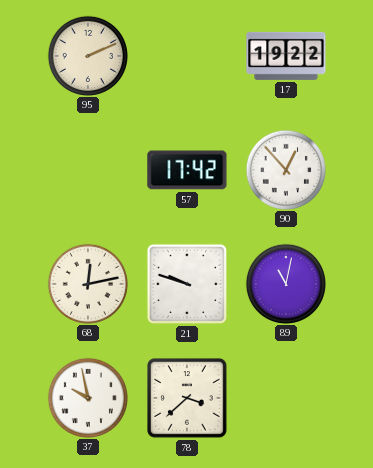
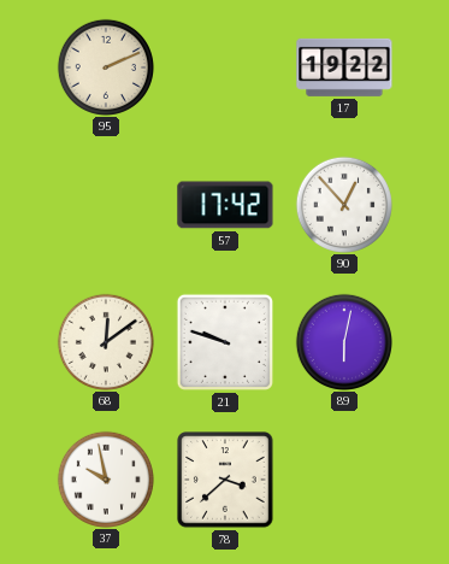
68: 12:13 -> 12:09
89: 11:02 -> 6:02
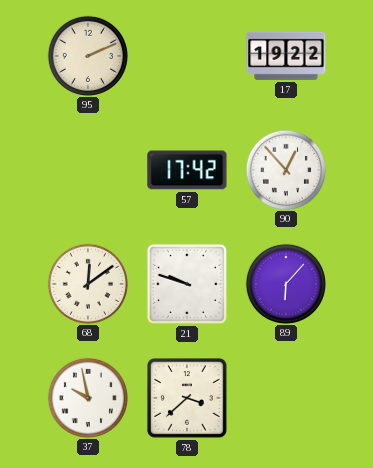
89: 6:02 -> 6:07
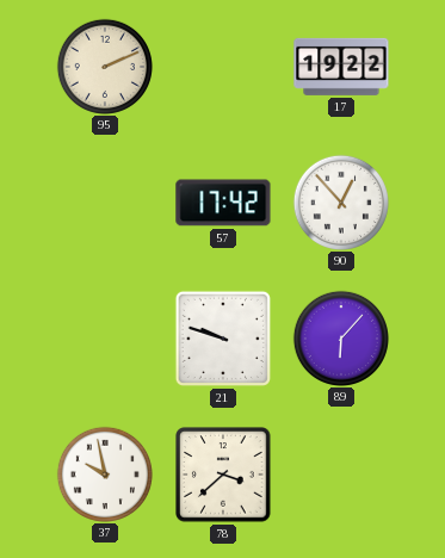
68: 12:09 -> none
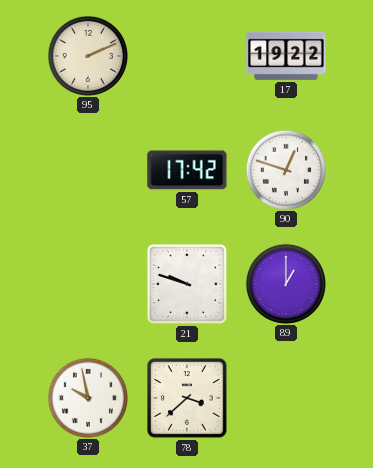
90: 12:53 -> 12:48
89: 6:07 -> 1:00
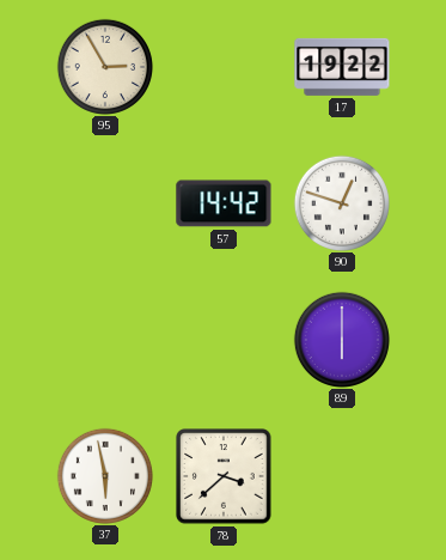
95: 2:11 -> 2:55
57: 17:42 -> 14:42
21: 9:48 -> none
89: 1:00 -> 6:00
37: 9:58 -> 5:58
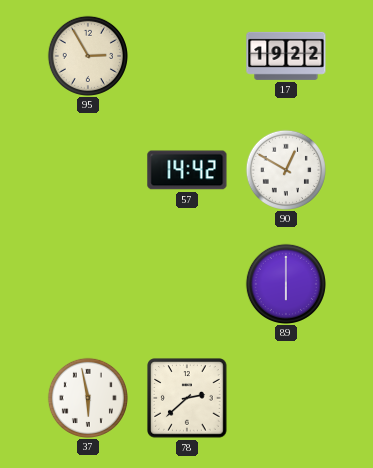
90: 12:48 -> 12:50
78: 3:38 -> 2:38
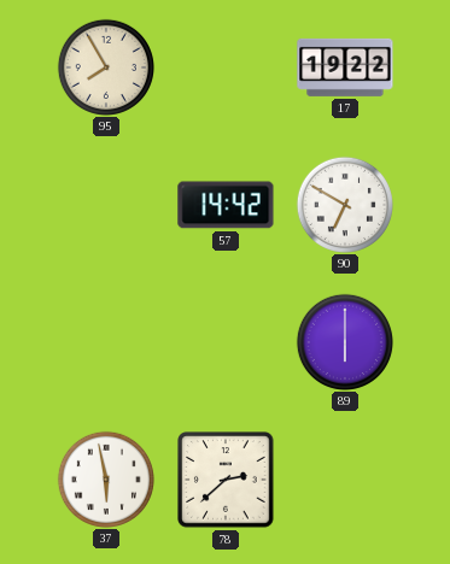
95: 2:55 -> 7:55
90: 12:50 -> 6:50
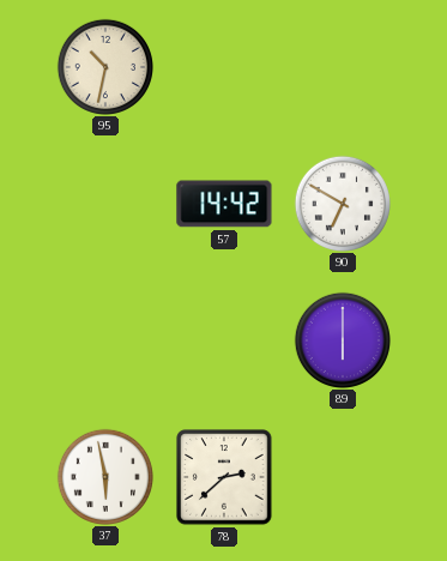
95: 7:55 -> 10:32
17: 19:22 -> none
